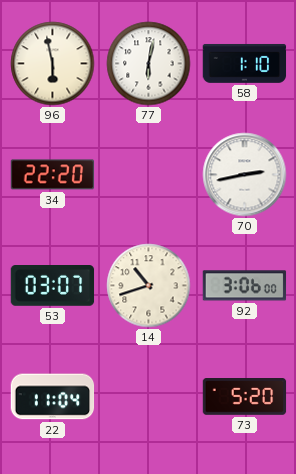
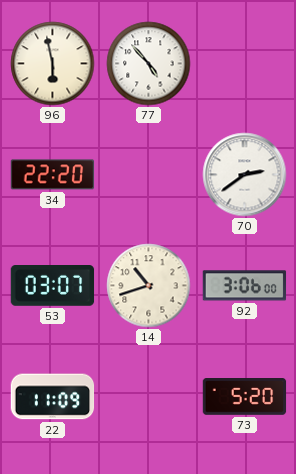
77: 6:02 -> 4:53
58: 1:10 -> none
70: 2:43 -> 2:39
22: 11:04 -> 11:09
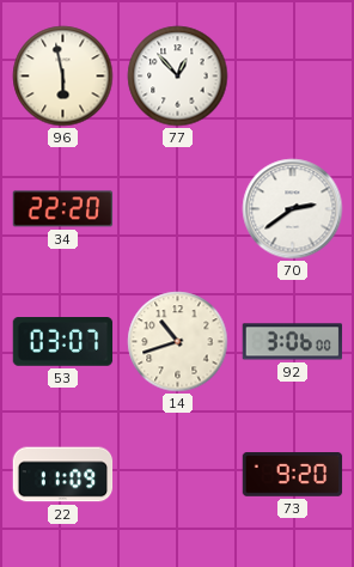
77: 4:53 -> 12:53
73: 5:20 -> 9:20
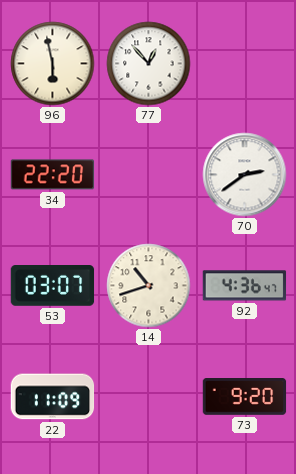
92: 3:06 -> 4:36
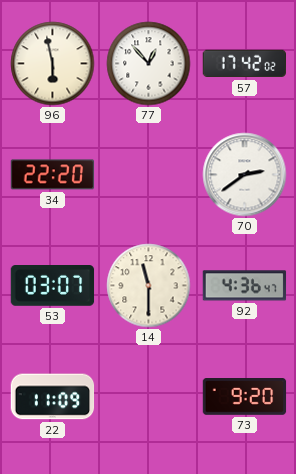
57: none -> 17:42
14: 10:42 -> 11:30
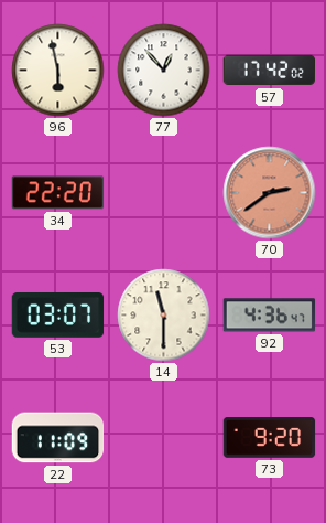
70 dial: white -> salmon
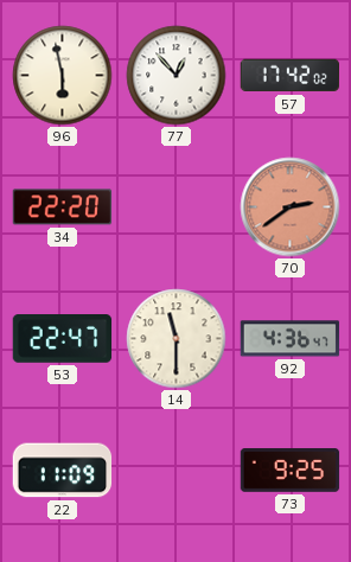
53: 03:07 -> 22:47
73: 9:20 -> 9:25
